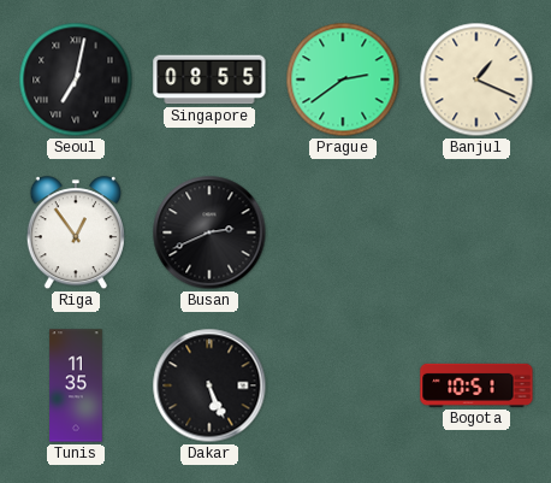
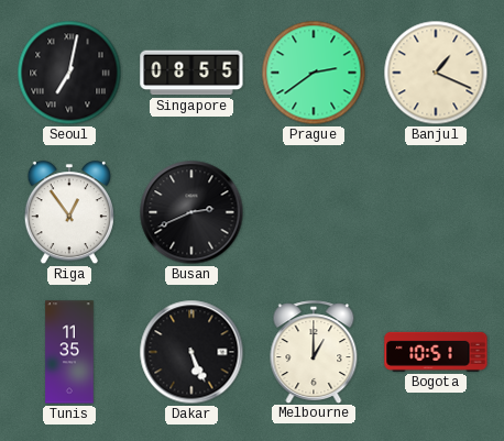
Melbourne: none -> 1:00
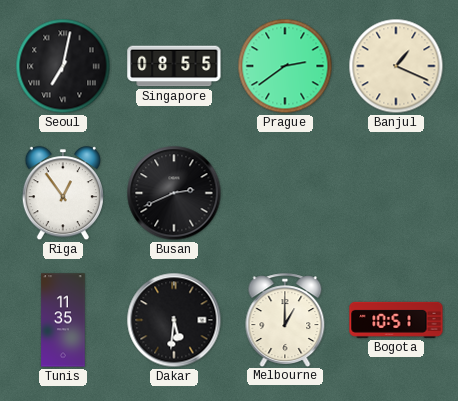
Dakar: 5:26 -> 5:31
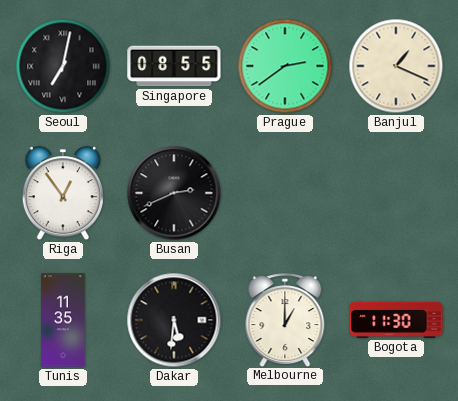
Bogota: 10:51 -> 11:30
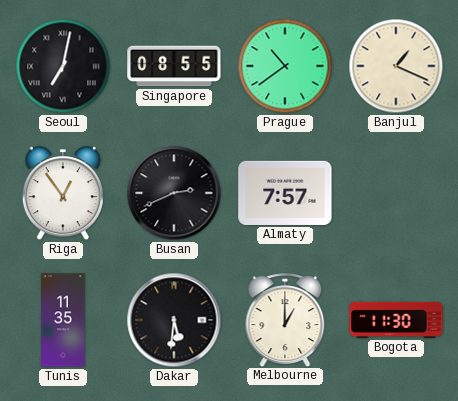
Prague: 2:39 -> 10:39
Almaty: none -> 7:57
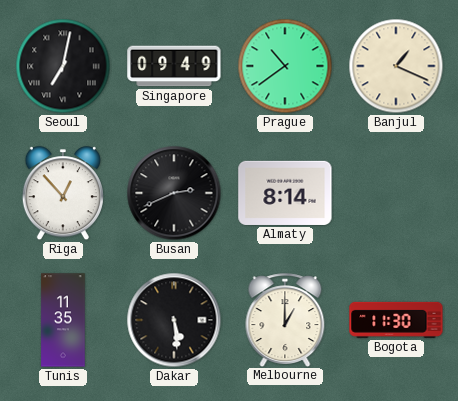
Singapore: 08:55 -> 09:49
Riga: 12:54 -> 12:53
Almaty: 7:57 -> 8:14
Dakar: 5:31 -> 5:29
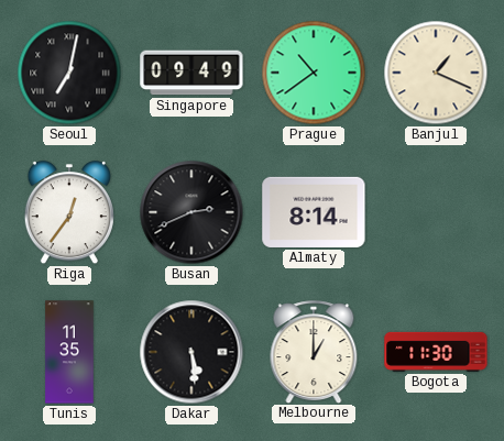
Riga: 12:53 -> 12:36
